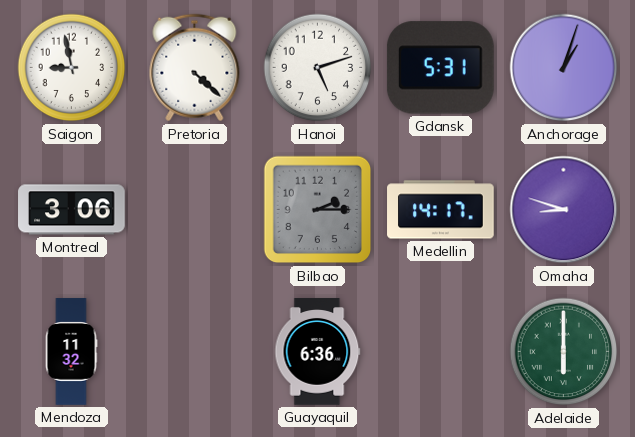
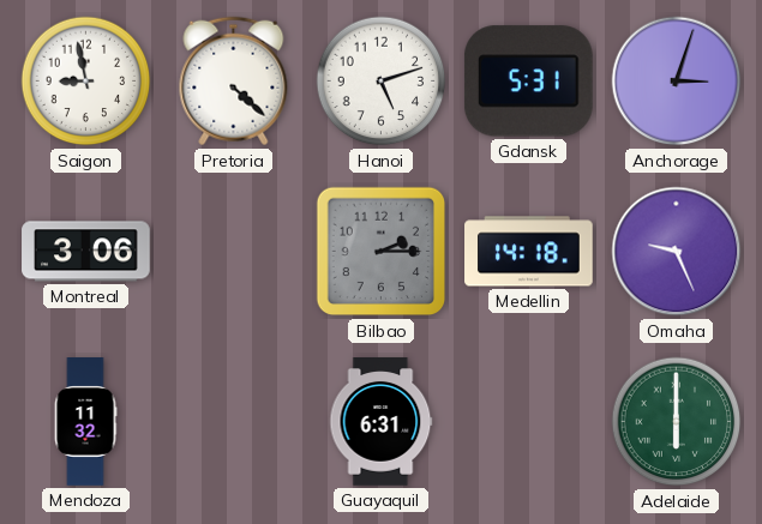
Anchorage: 1:03 -> 3:03
Medellin: 14:17 -> 14:18
Omaha: 8:48 -> 9:26
Guayaquil: 6:36 -> 6:31
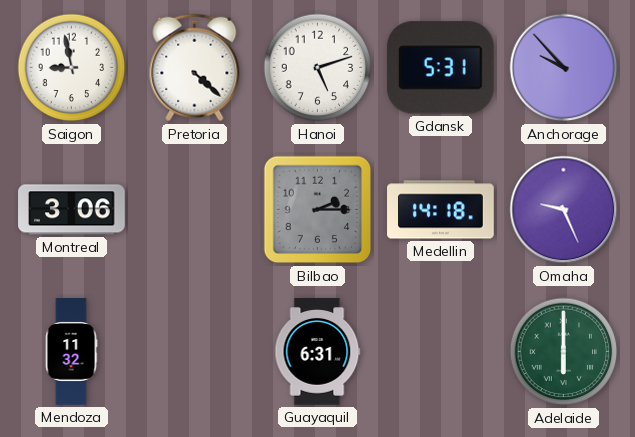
Anchorage: 3:03 -> 9:53
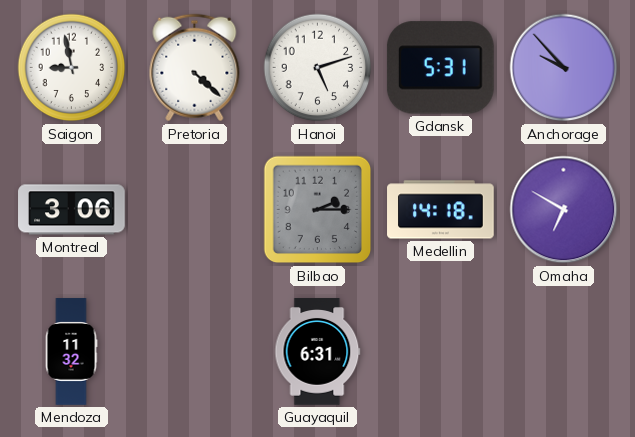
Omaha: 9:26 -> 6:50
Adelaide: 6:00 -> none
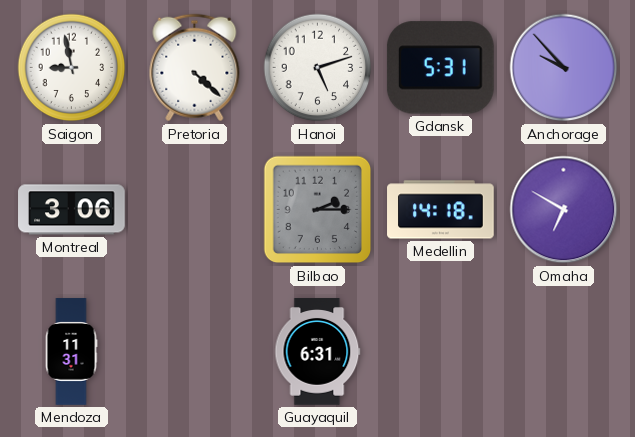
Mendoza: 11:32 -> 11:31
